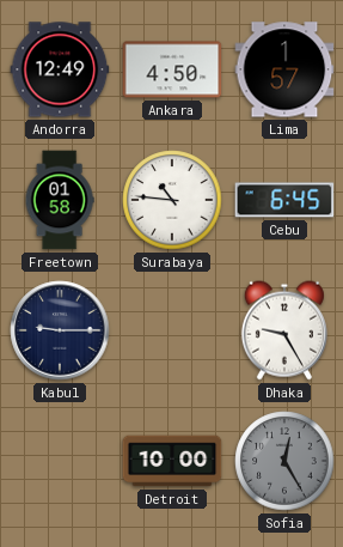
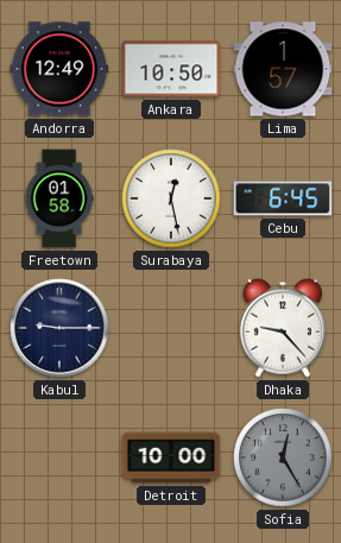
Ankara: 4:50 -> 10:50
Surabaya: 10:46 -> 12:28
Dhaka: 9:25 -> 9:23
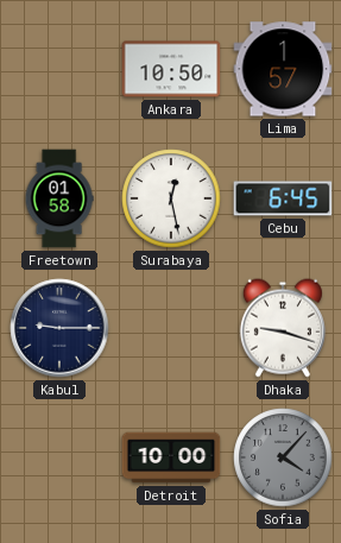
Andorra: 12:49 -> none
Dhaka: 9:23 -> 9:18
Sofia: 12:25 -> 4:07
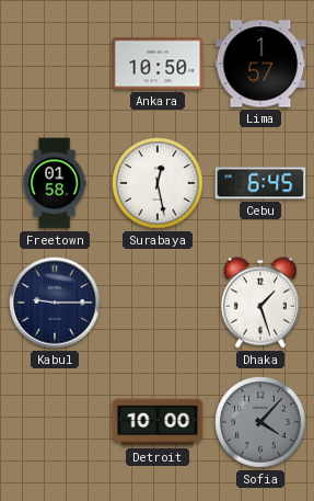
Dhaka: 9:18 -> 1:27
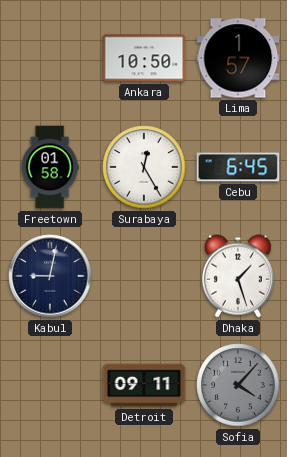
Surabaya: 12:28 -> 12:25
Kabul: 9:15 -> 9:02
Detroit: 10:00 -> 09:11
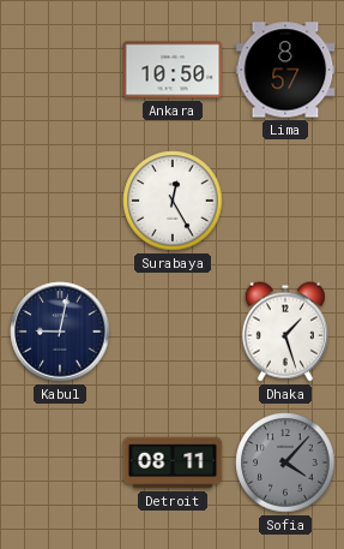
Lima: 1:57 -> 8:57
Freetown: 01:58 -> none
Cebu: 6:45 -> none
Detroit: 09:11 -> 08:11
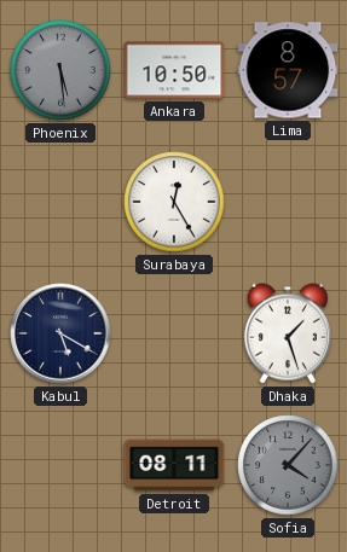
Phoenix: none -> 5:29
Kabul: 9:02 -> 5:20
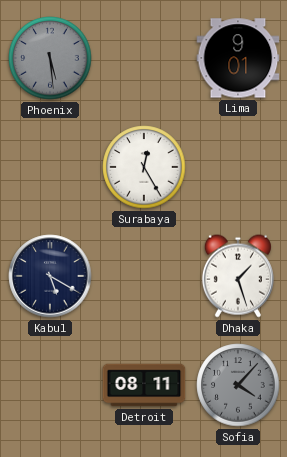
Ankara: 10:50 -> none
Lima: 8:57 -> 9:01
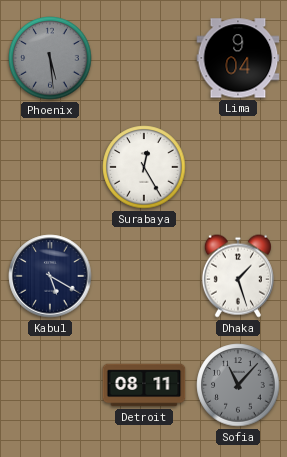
Lima: 9:01 -> 9:04
Sofia: 4:07 -> 11:07
